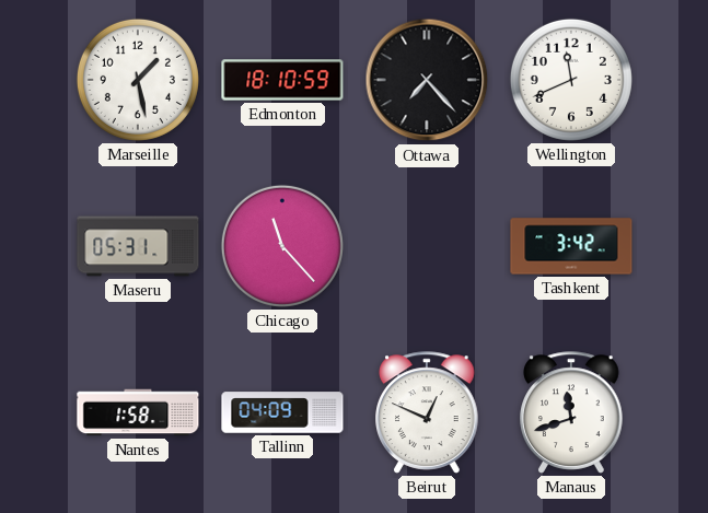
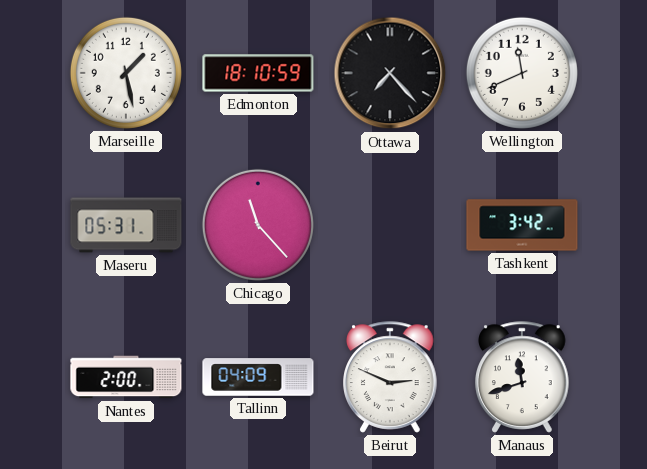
Nantes: 1:58 -> 2:00
Beirut: 12:49 -> 2:49
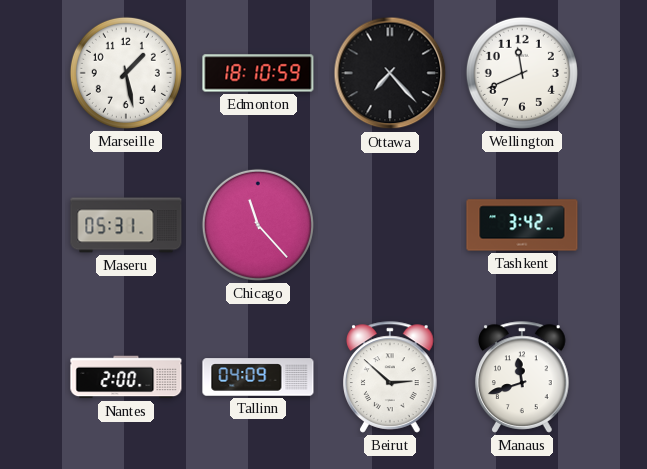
Beirut: 2:49 -> 2:52
